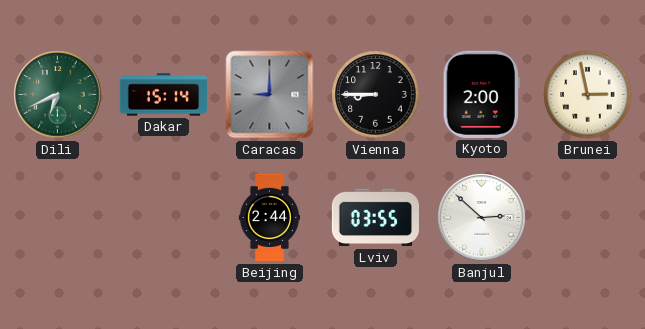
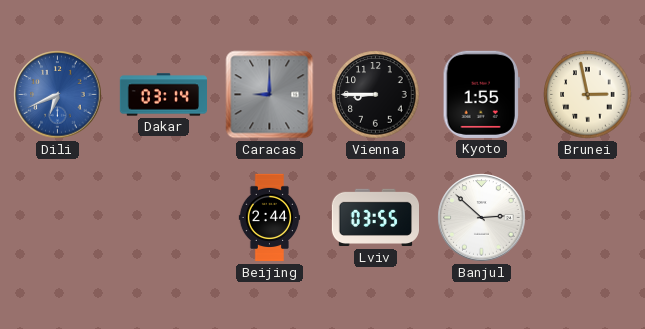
Dili dial: green -> blue
Dakar: 15:14 -> 03:14
Kyoto: 2:00 -> 1:55
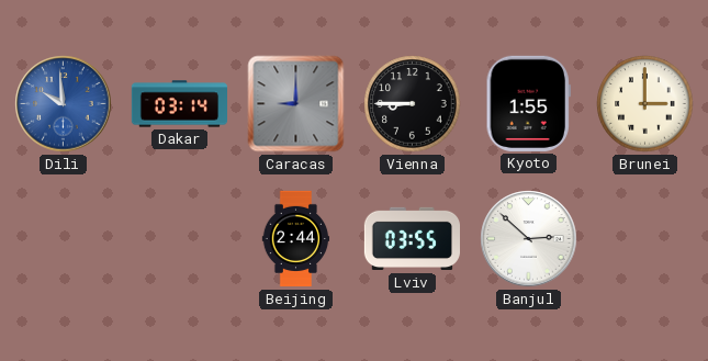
Dili: 6:41 -> 9:59
Brunei: 2:58 -> 3:00
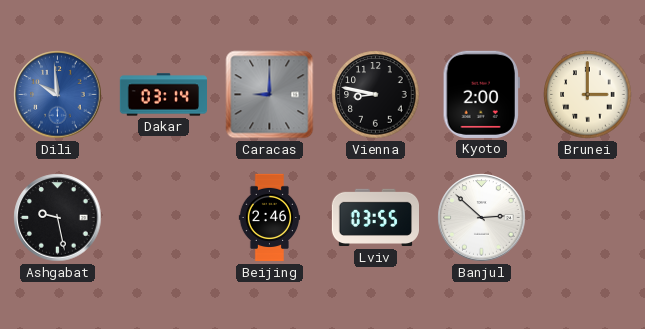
Vienna: 8:45 -> 8:47
Kyoto: 1:55 -> 2:00
Ashgabat: none -> 9:28
Beijing: 2:44 -> 2:46
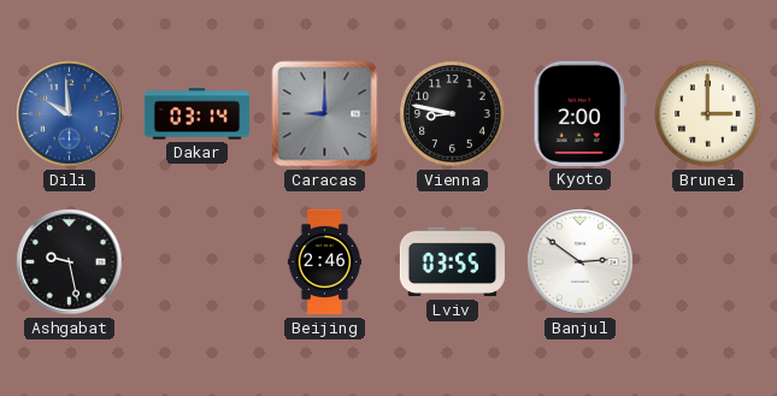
Banjul: 2:52 -> 2:51
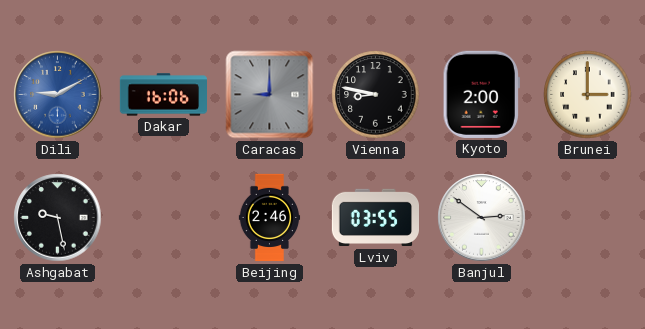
Dili: 9:59 -> 9:10
Dakar: 03:14 -> 16:06
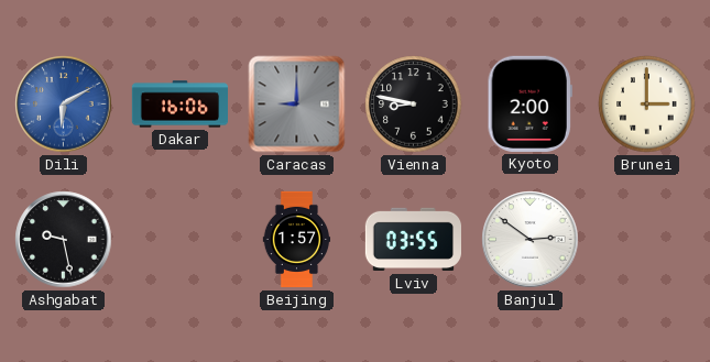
Dili: 9:10 -> 6:10
Beijing: 2:46 -> 1:57
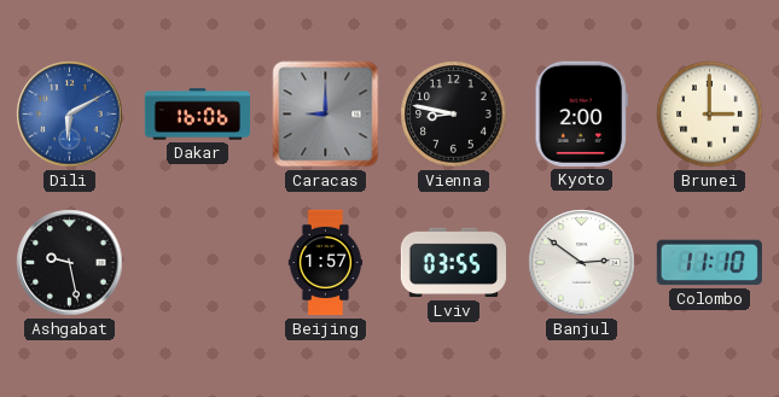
Colombo: none -> 11:10
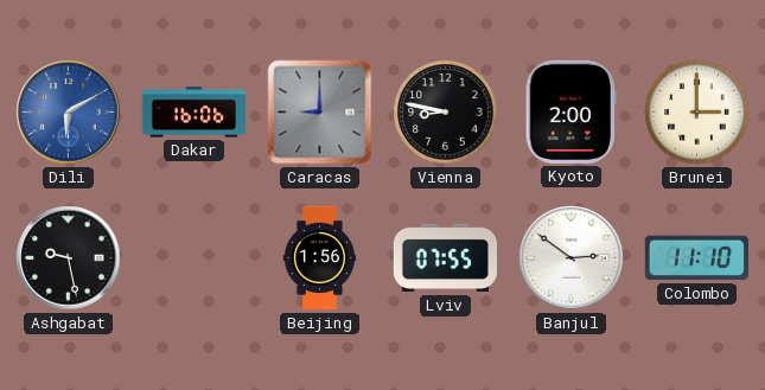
Beijing: 1:57 -> 1:56
Lviv: 03:55 -> 07:55
